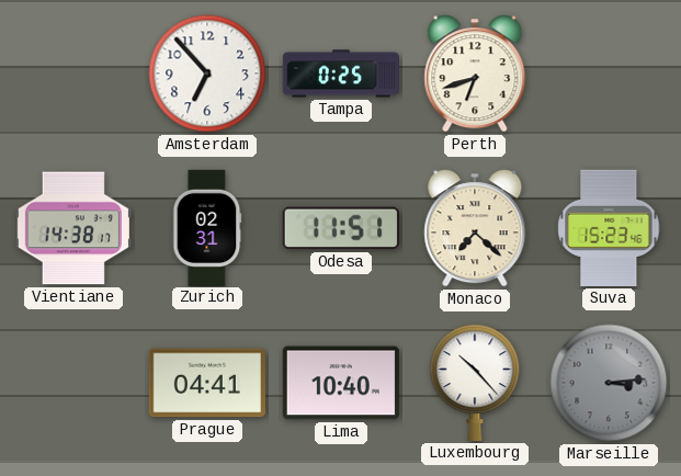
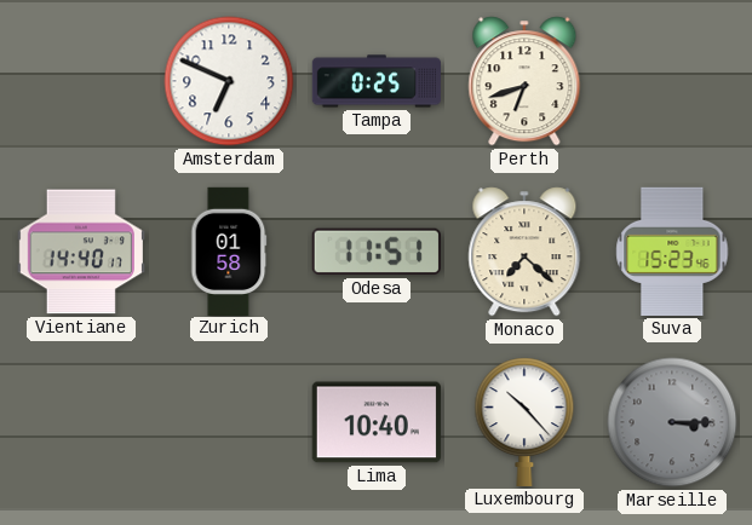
Amsterdam: 6:53 -> 6:49
Vientiane: 14:38 -> 14:40
Zurich: 02:31 -> 01:58
Prague: 04:41 -> none
Marseille: 3:14 -> 3:15
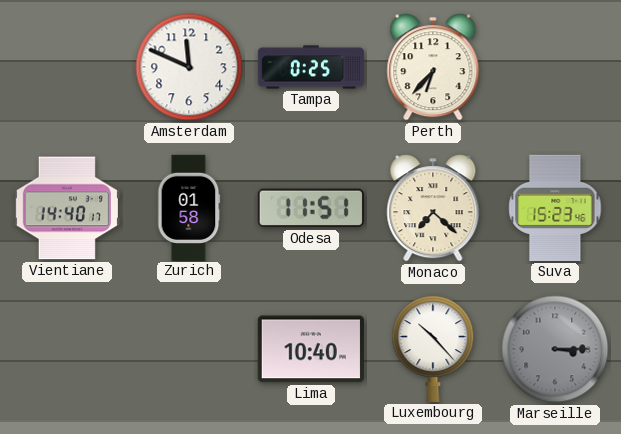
Amsterdam: 6:49 -> 11:49
Perth: 6:42 -> 6:37
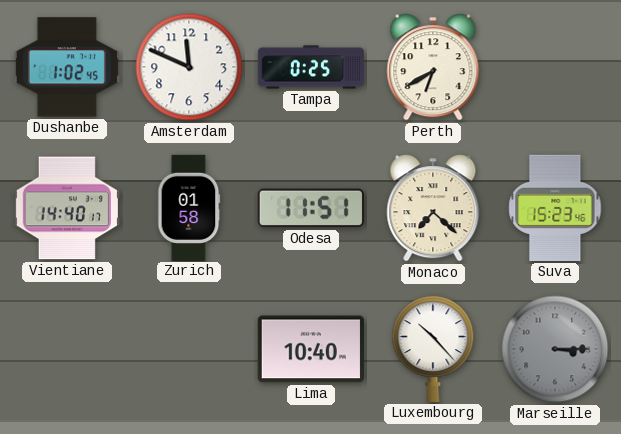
Dushanbe: none -> 1:02
Perth: 6:37 -> 6:40
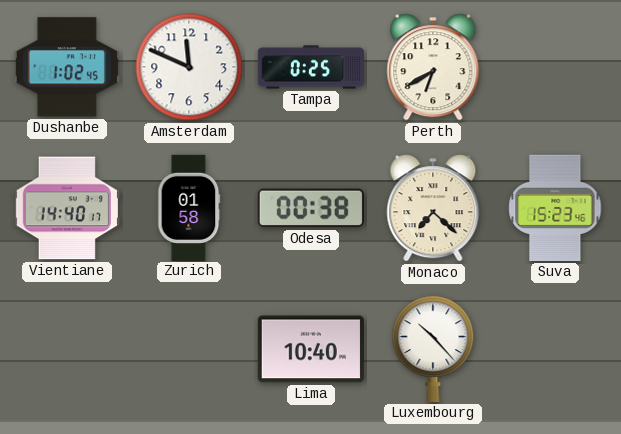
Odesa: 11:51 -> 00:38
Marseille: 3:15 -> none
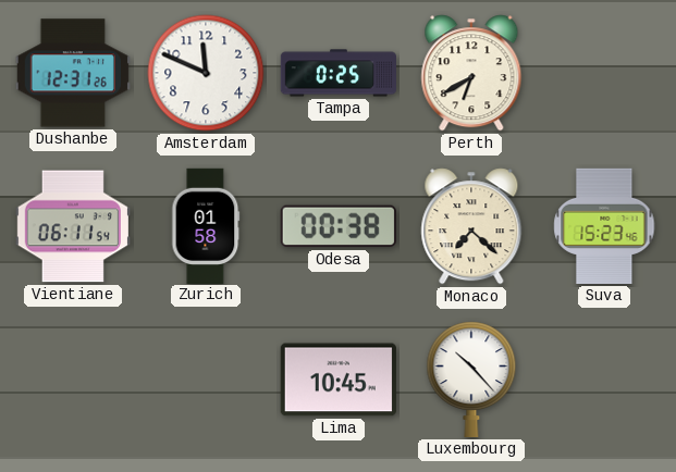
Dushanbe: 1:02 -> 12:31
Vientiane: 14:40 -> 06:11
Lima: 10:40 -> 10:45
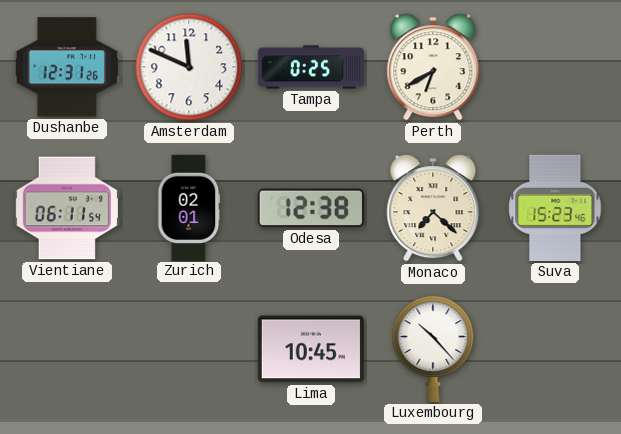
Zurich: 01:58 -> 02:01
Odesa: 00:38 -> 12:38
